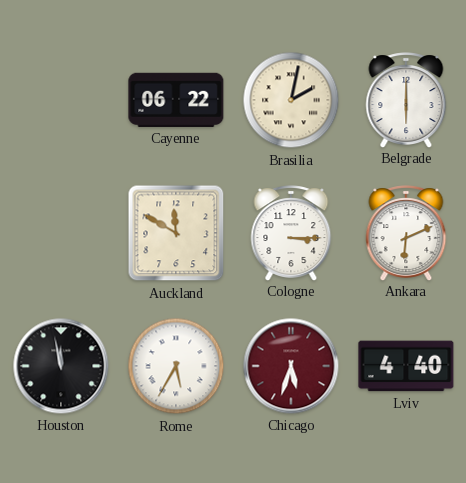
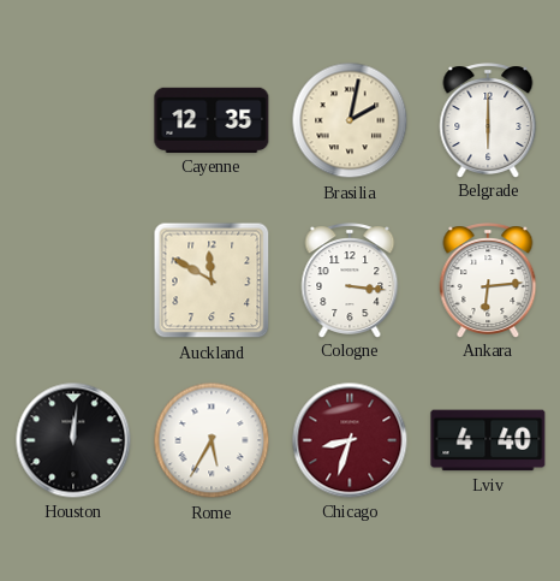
Cayenne: 06:22 -> 12:35
Cologne: 3:15 -> 3:16
Ankara: 6:11 -> 6:14
Houston: 11:58 -> 12:01
Chicago: 5:33 -> 8:33
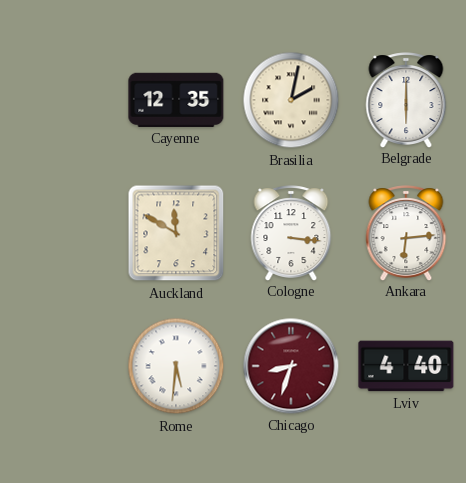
Houston: 12:01 -> none
Rome: 5:35 -> 5:31
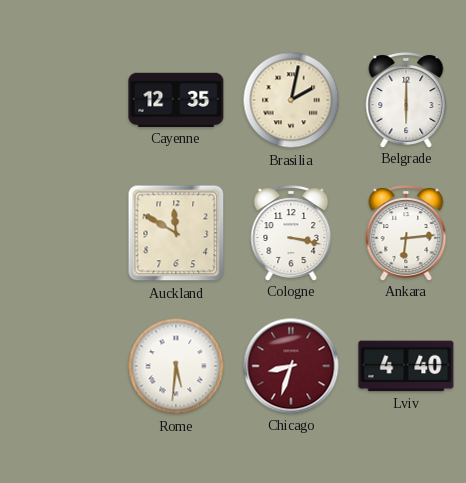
Cologne: 3:16 -> 3:17
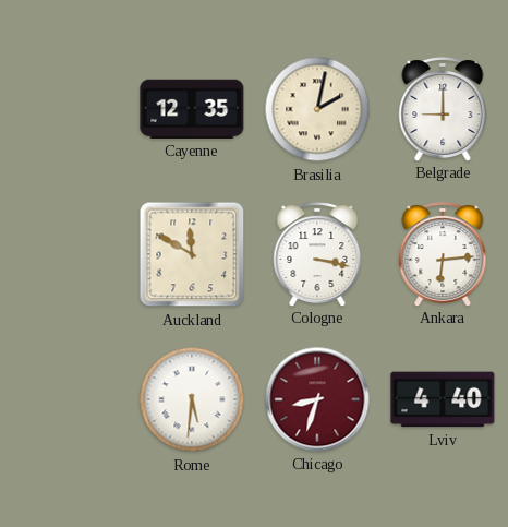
Belgrade: 6:00 -> 9:00
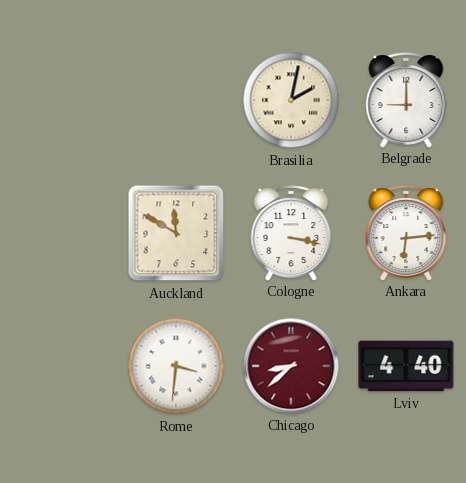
Cayenne: 12:35 -> none
Rome: 5:31 -> 3:31
Chicago: 8:33 -> 8:38
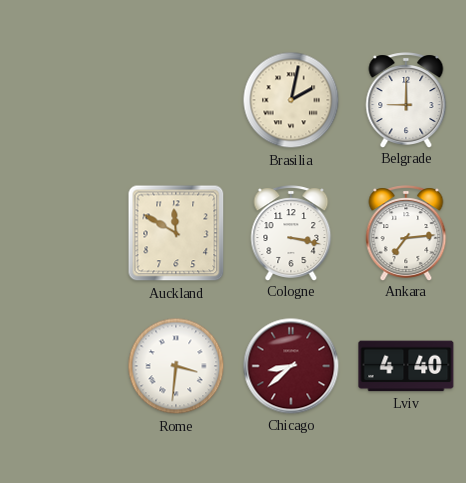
Ankara: 6:14 -> 7:14
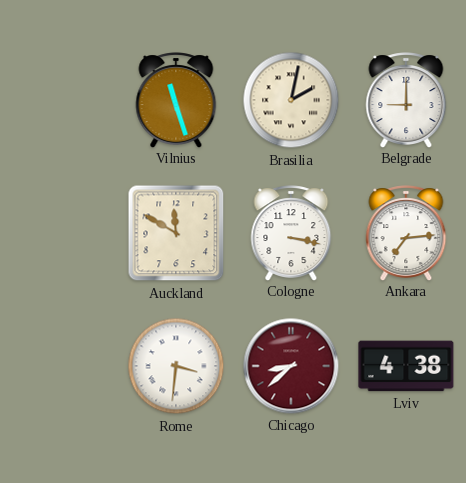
Vilnius: none -> 11:27
Lviv: 4:40 -> 4:38
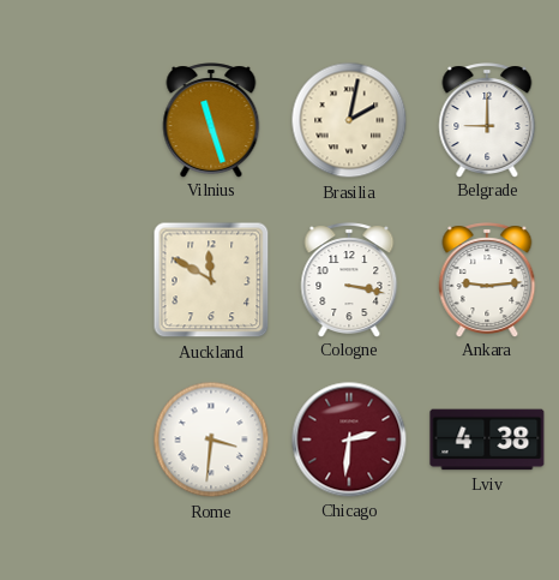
Ankara: 7:14 -> 9:14
Chicago: 8:38 -> 2:31
